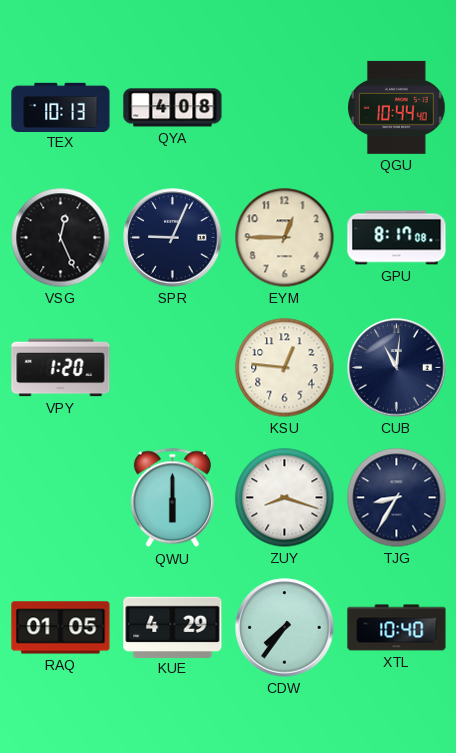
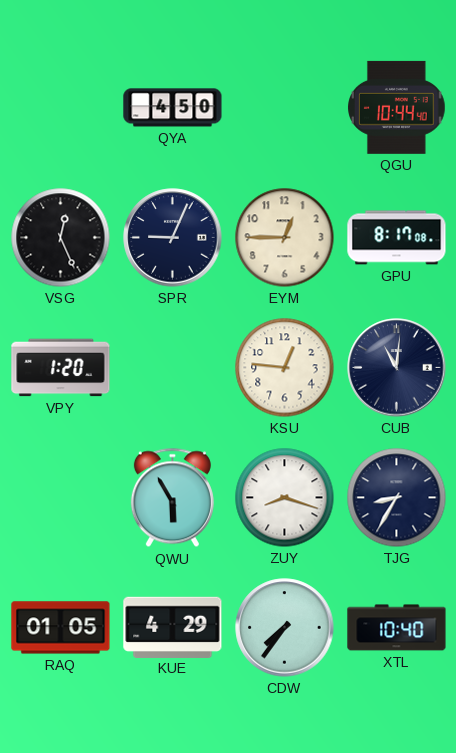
TEX: 10:13 -> none
QYA: 4:08 -> 4:50
QWU: 6:00 -> 5:55
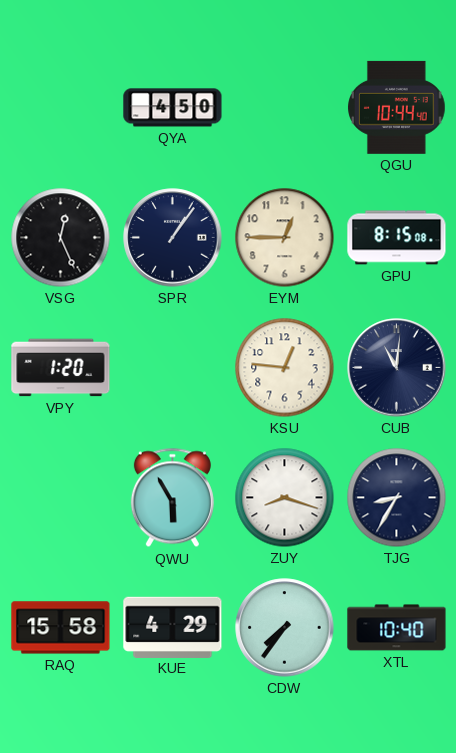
SPR: 9:04 -> 1:06
GPU: 8:17 -> 8:15
RAQ: 01:05 -> 15:58
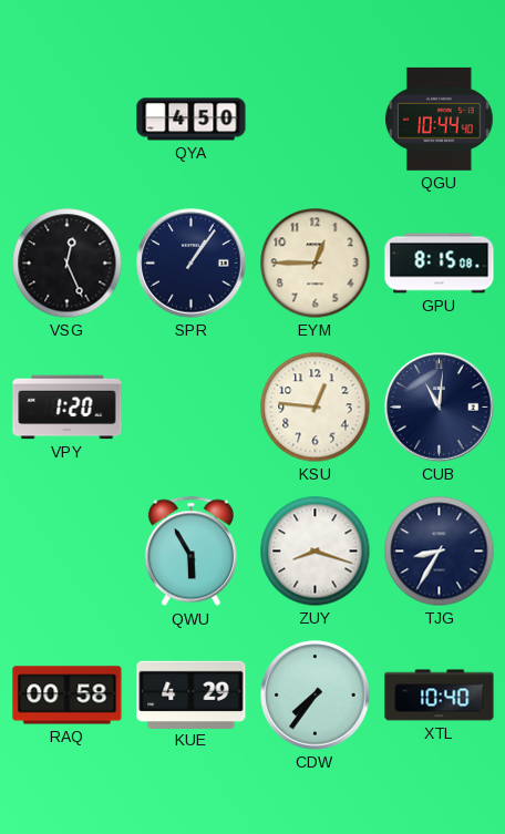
RAQ: 15:58 -> 00:58
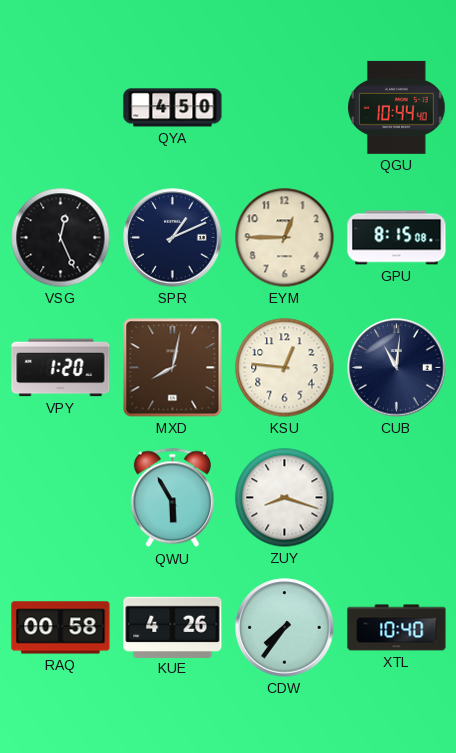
SPR: 1:06 -> 1:11
MXD: none -> 8:02
TJG: 8:35 -> none
KUE: 4:29 -> 4:26
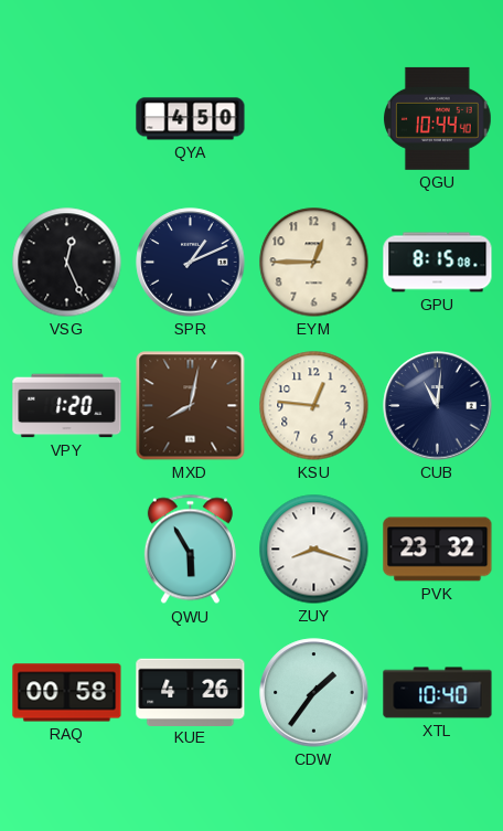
PVK: none -> 23:32
CDW: 7:36 -> 1:36
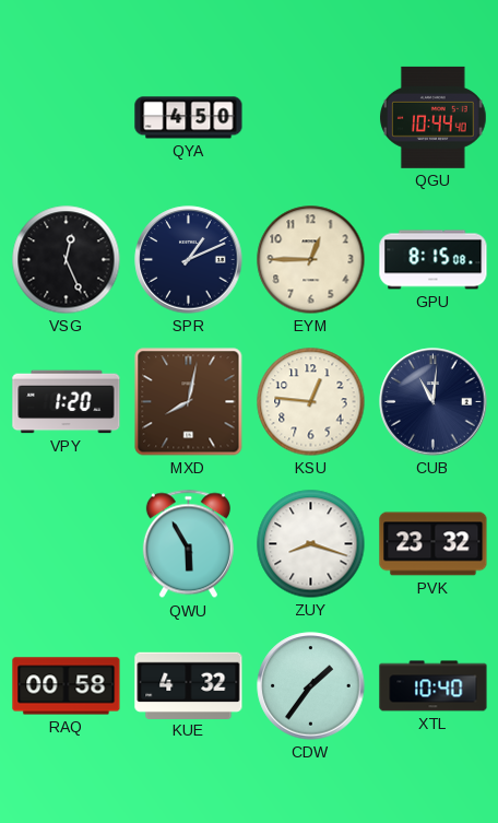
KUE: 4:26 -> 4:32
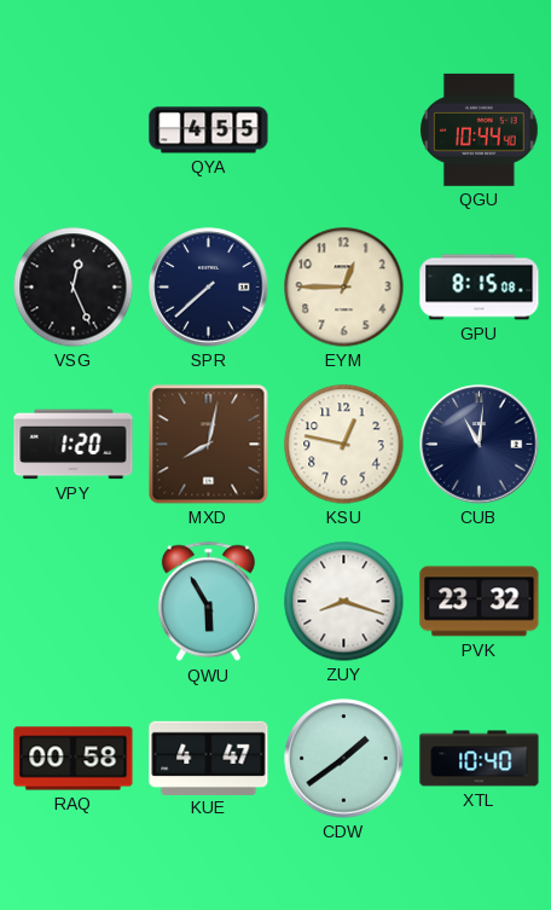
QYA: 4:50 -> 4:55
SPR: 1:11 -> 7:38
KSU: 12:46 -> 12:47
KUE: 4:32 -> 4:47
CDW: 1:36 -> 1:39
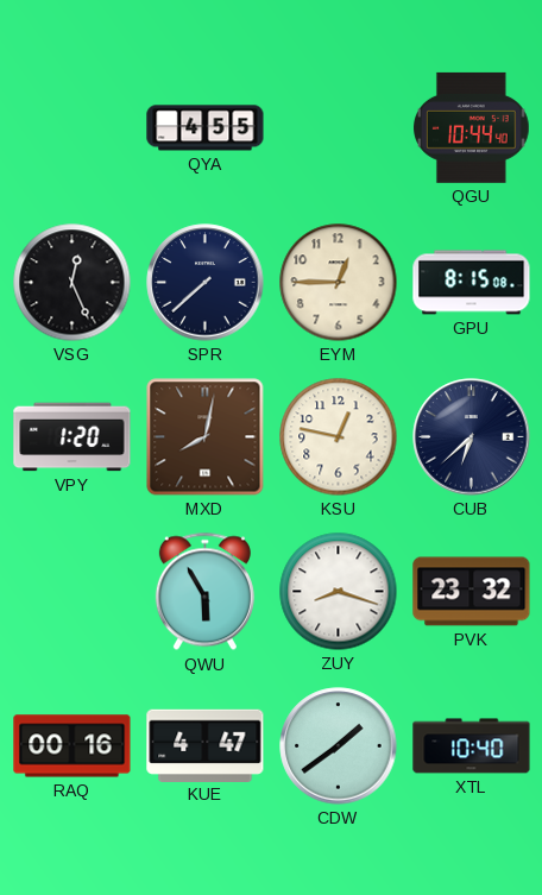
CUB: 11:01 -> 6:38
RAQ: 00:58 -> 00:16
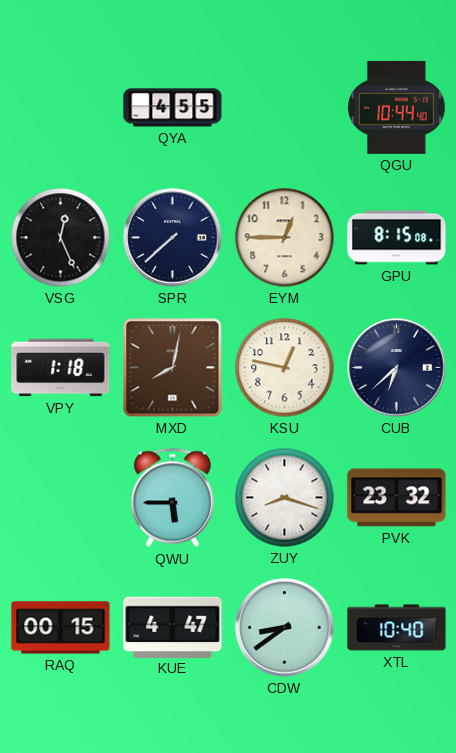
VPY: 1:20 -> 1:18
QWU: 5:55 -> 5:45
RAQ: 00:16 -> 00:15
CDW: 1:39 -> 8:39
